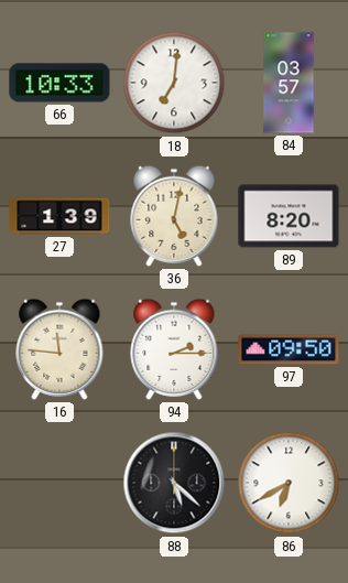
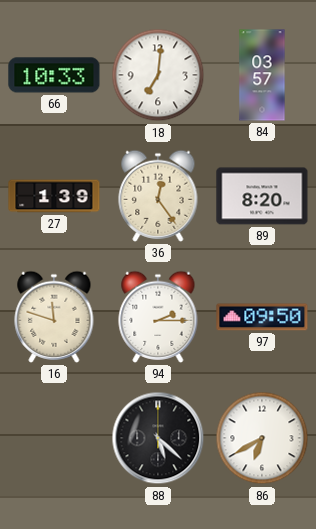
36: 5:02 -> 12:24
16: 11:46 -> 11:48
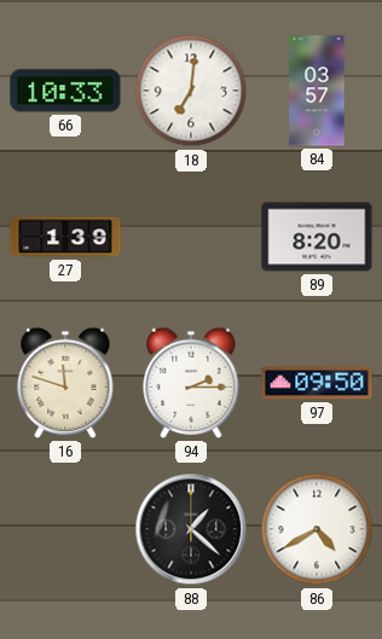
36: 12:24 -> none
88: 5:22 -> 1:22
86: 6:40 -> 4:40
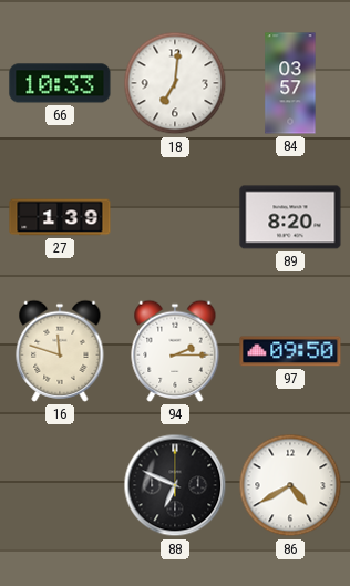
88: 1:22 -> 6:49
